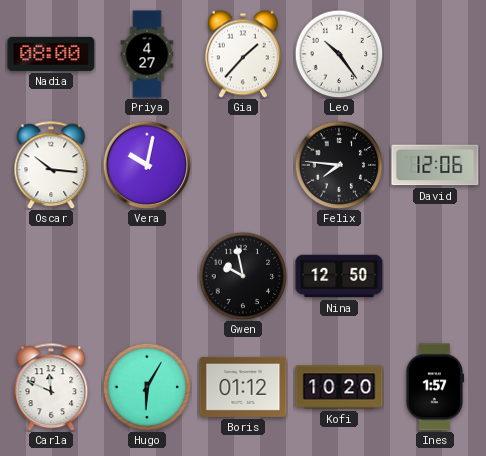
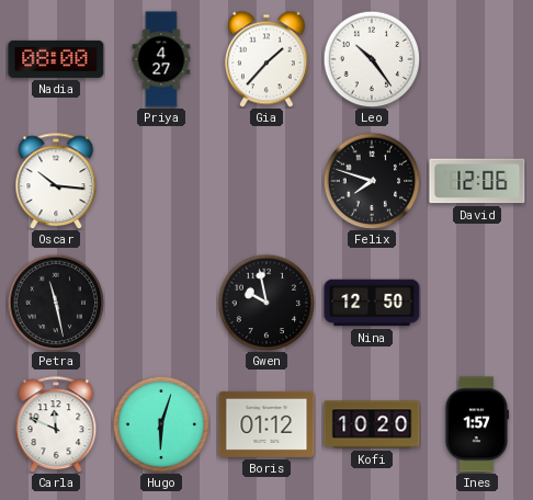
Vera: 10:02 -> none
Felix: 7:46 -> 7:48
Petra: none -> 11:28
Hugo: 6:05 -> 6:03
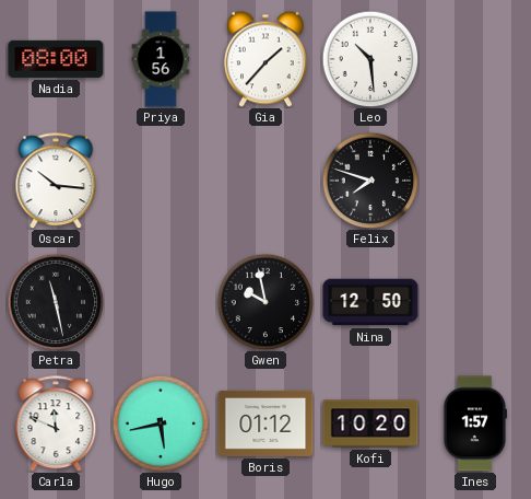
Priya: 4:27 -> 1:56
Leo: 10:24 -> 10:29
David: 12:06 -> none
Hugo: 6:03 -> 5:43
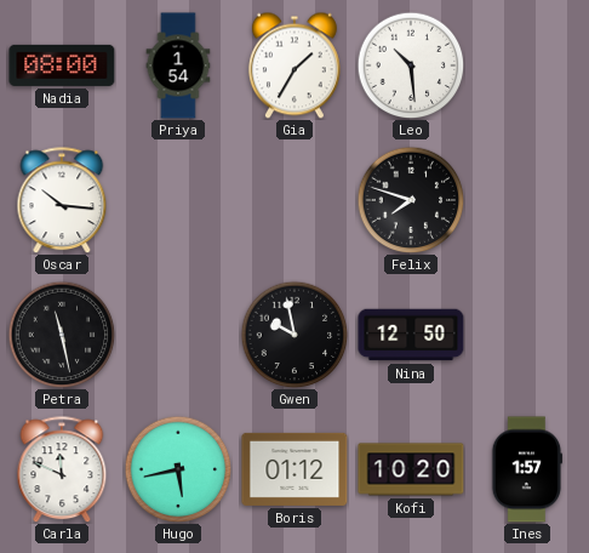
Priya: 1:56 -> 1:54
Gia: 1:37 -> 1:35
